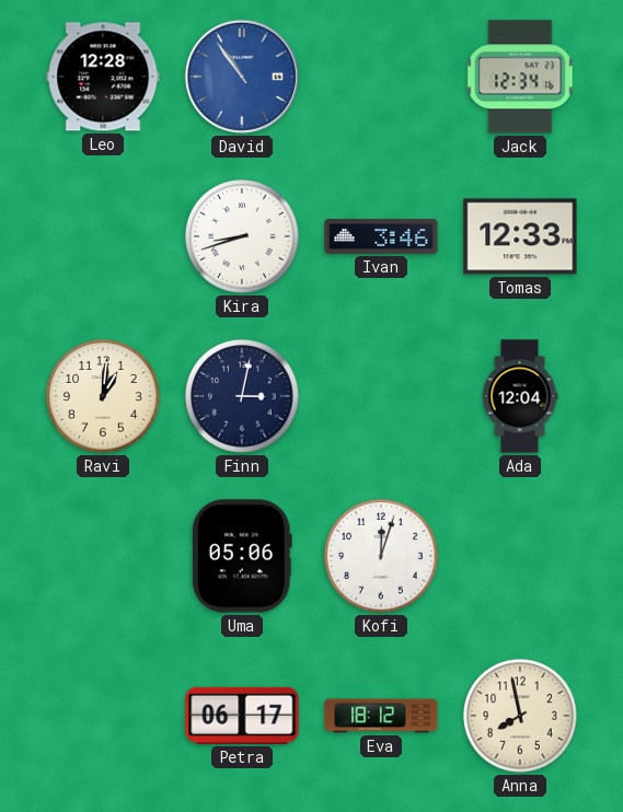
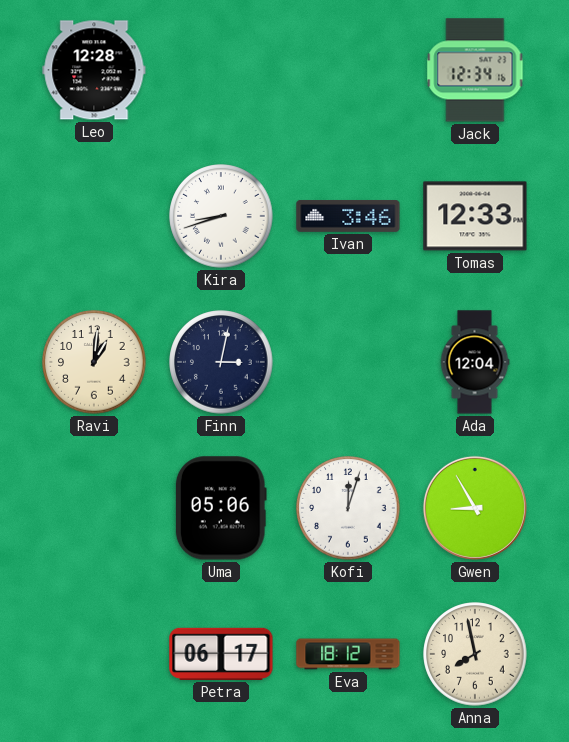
David: 10:54 -> none
Gwen: none -> 8:55
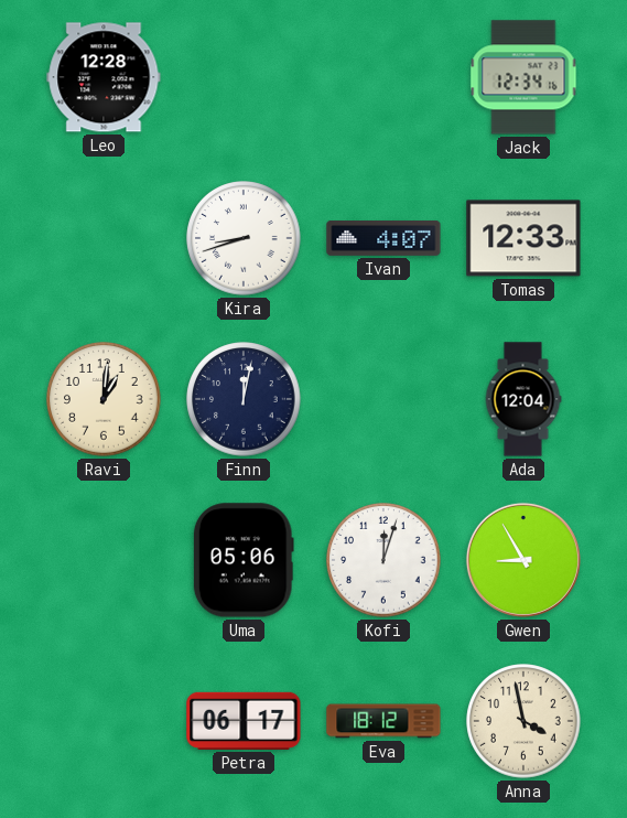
Ivan: 3:46 -> 4:07
Finn: 3:02 -> 12:02
Anna: 7:58 -> 3:58
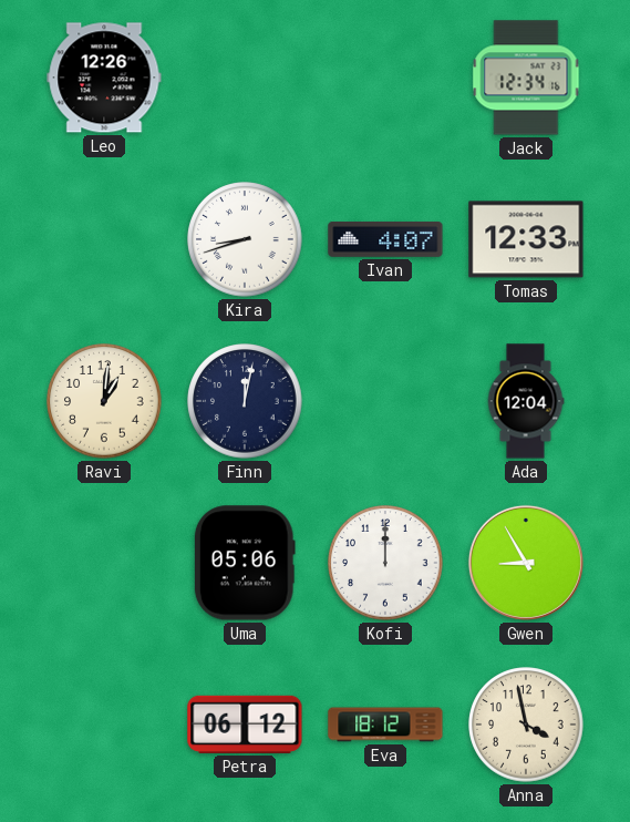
Leo: 12:28 -> 12:26
Kofi: 12:03 -> 12:00
Petra: 06:17 -> 06:12
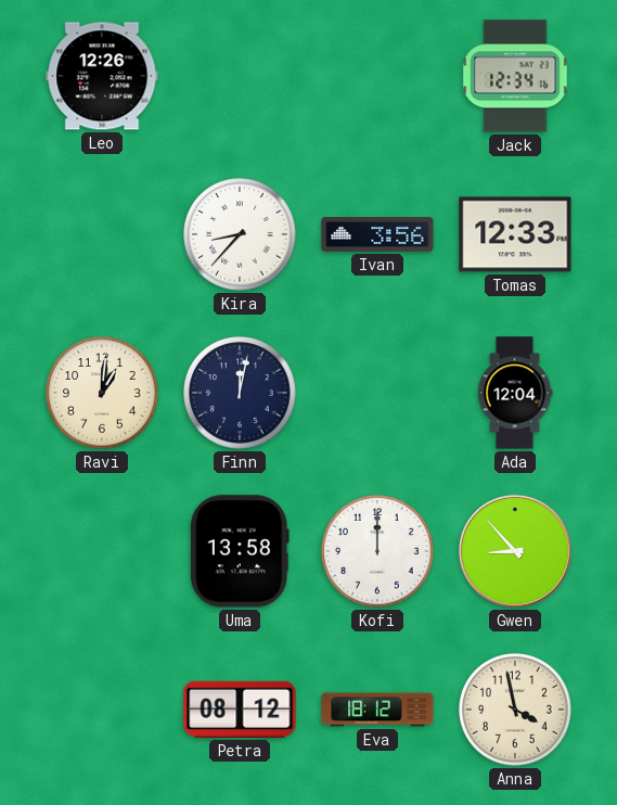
Kira: 8:42 -> 8:37
Ivan: 4:07 -> 3:56
Uma: 05:06 -> 13:58
Gwen: 8:55 -> 8:53
Petra: 06:12 -> 08:12
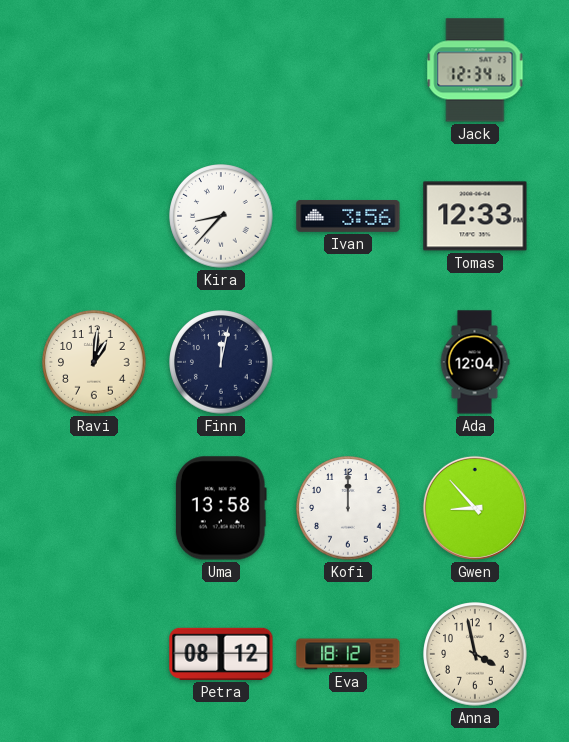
Leo: 12:26 -> none
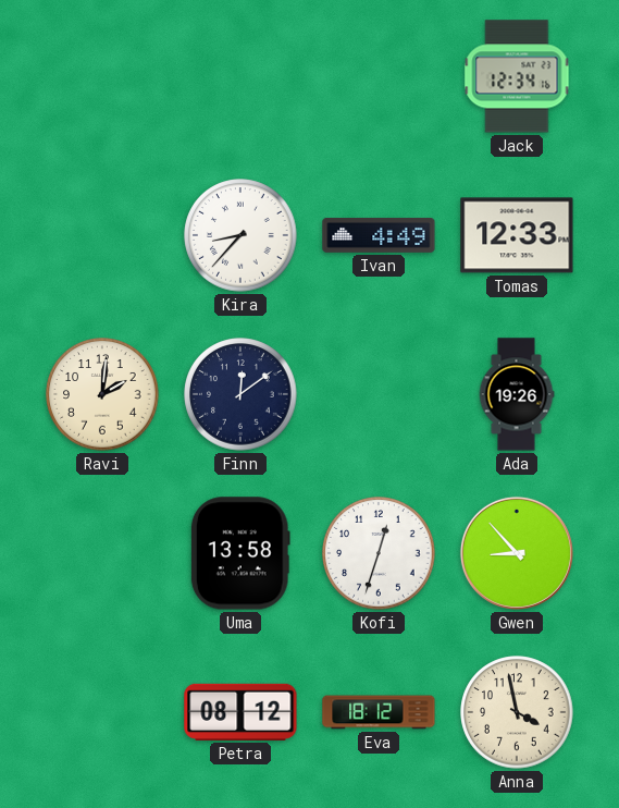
Ivan: 3:56 -> 4:49
Ravi: 1:01 -> 2:01
Finn: 12:02 -> 12:09
Ada: 12:04 -> 19:26
Kofi: 12:00 -> 12:33
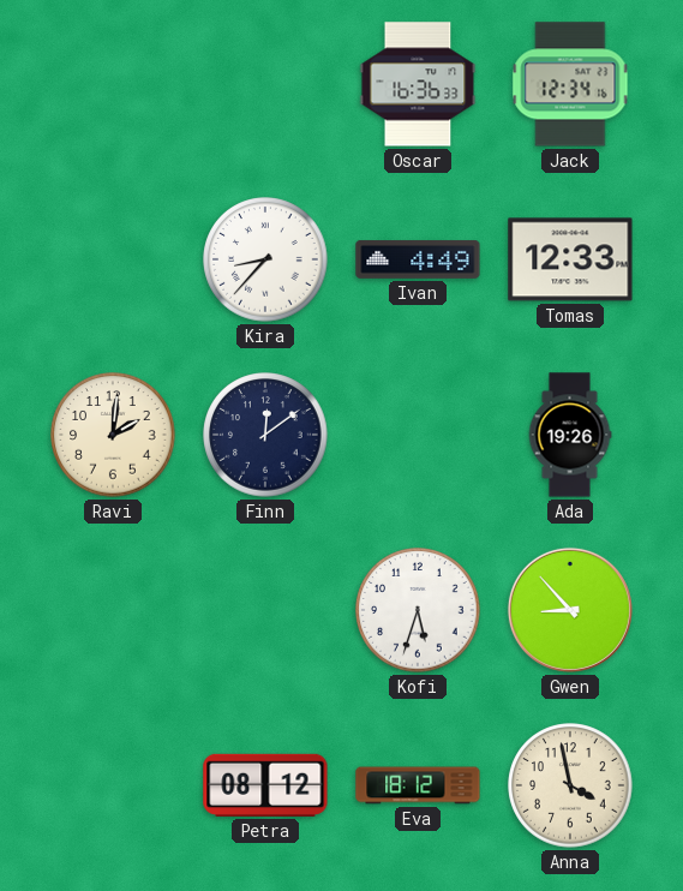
Oscar: none -> 16:36
Uma: 13:58 -> none
Kofi: 12:33 -> 5:33
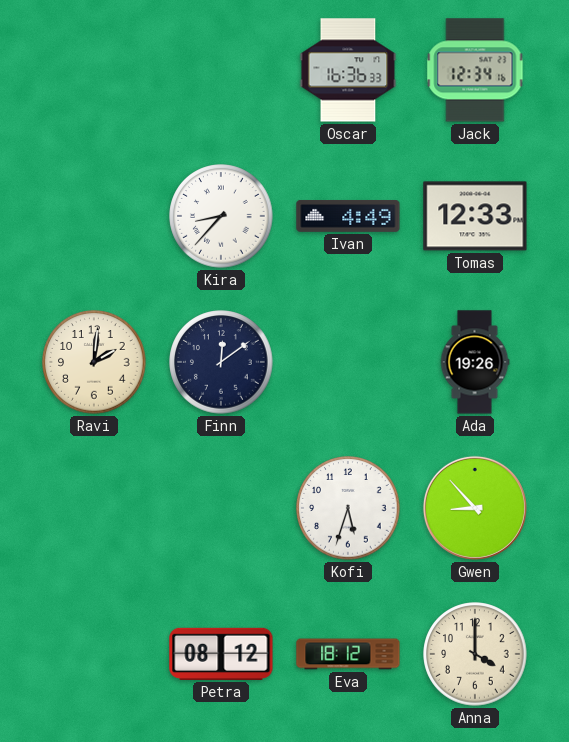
Anna: 3:58 -> 4:00
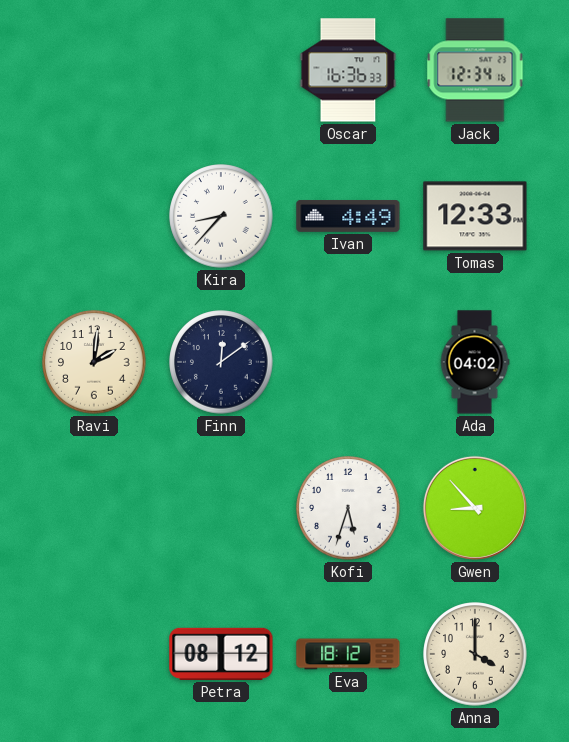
Ada: 19:26 -> 04:02
